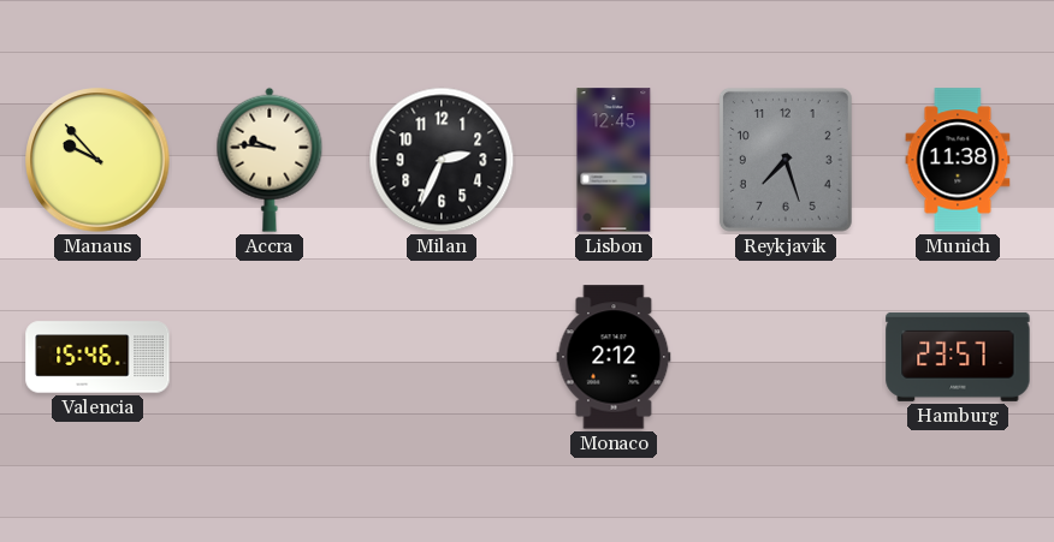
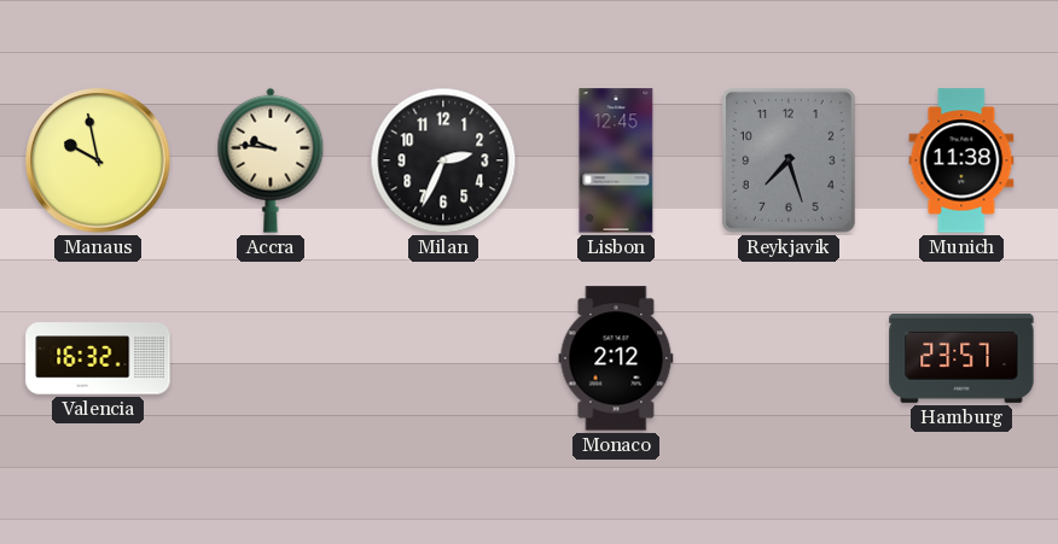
Manaus: 9:53 -> 9:58
Valencia: 15:46 -> 16:32
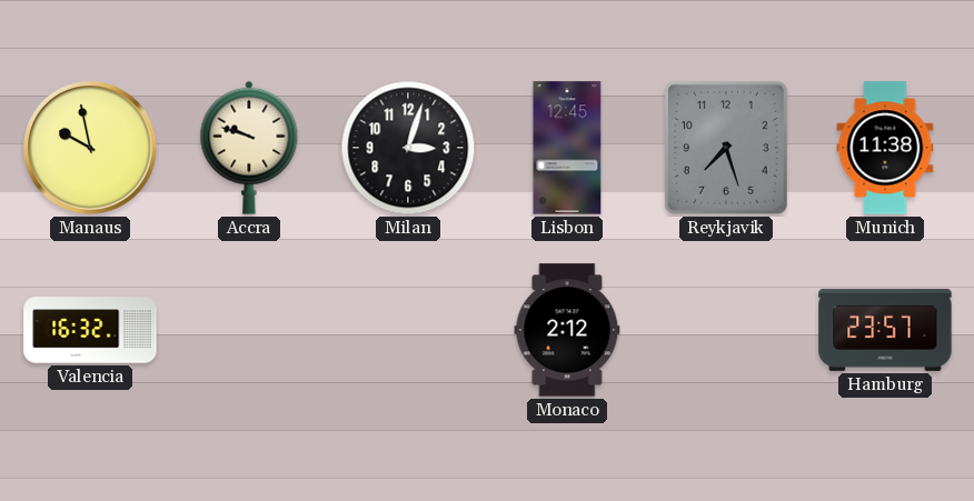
Accra: 9:46 -> 9:48
Milan: 2:34 -> 3:03
